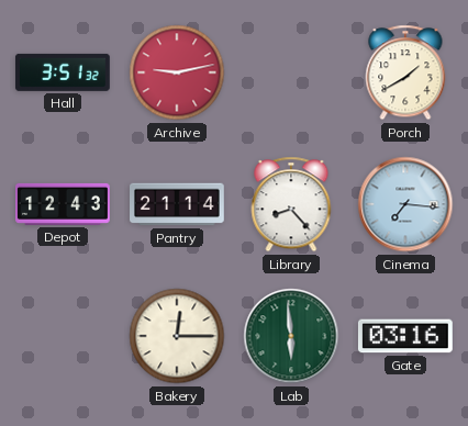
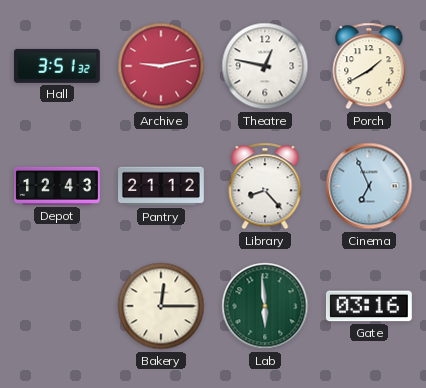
Theatre: none -> 12:47
Pantry: 21:14 -> 21:12
Cinema: 7:16 -> 6:56
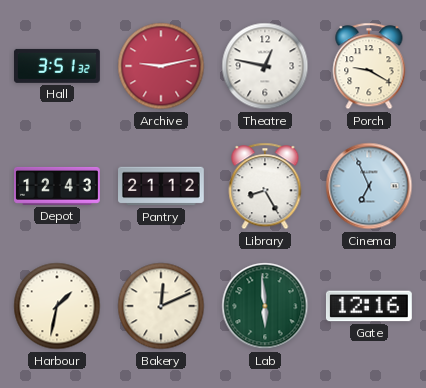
Porch: 1:40 -> 9:20
Library: 8:23 -> 8:25
Harbour: none -> 1:32
Bakery: 12:15 -> 12:11
Gate: 03:16 -> 12:16
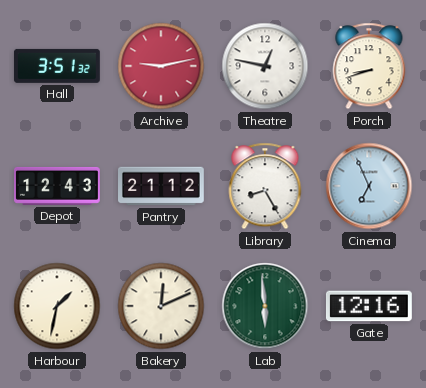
Porch: 9:20 -> 8:42
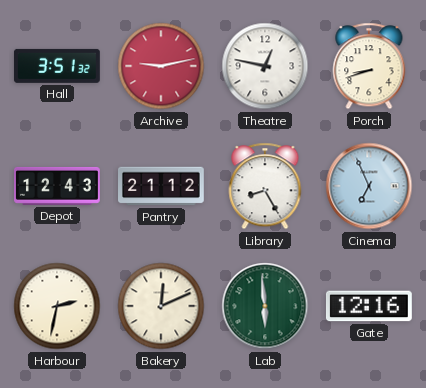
Harbour: 1:32 -> 2:32
